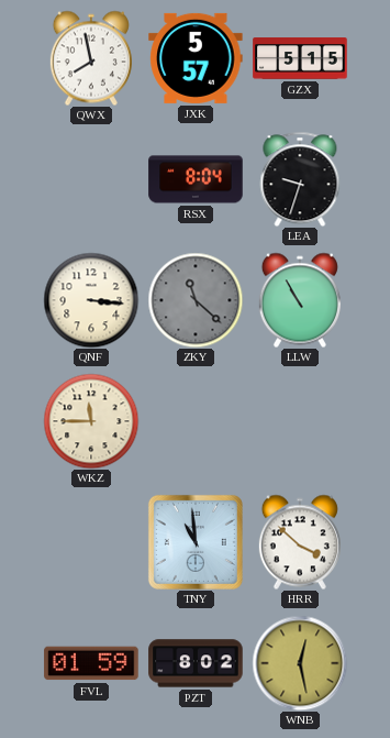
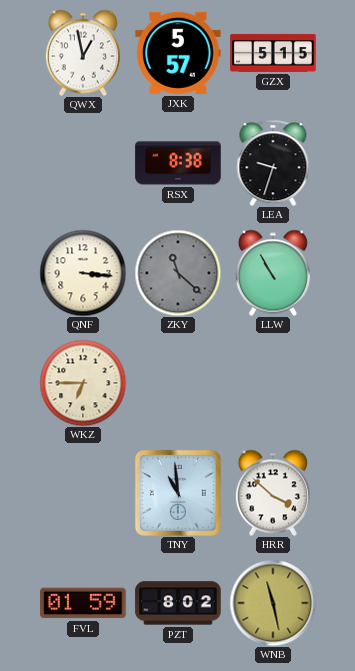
QWX: 7:58 -> 12:58
RSX: 8:04 -> 8:38
WKZ: 11:45 -> 6:45
WNB: 12:28 -> 11:28
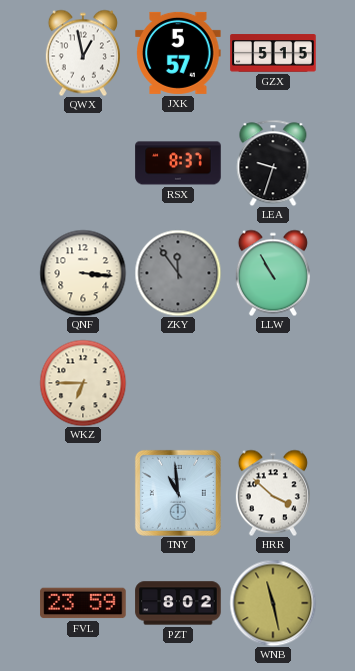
RSX: 8:38 -> 8:37
ZKY: 11:22 -> 11:54
FVL: 01:59 -> 23:59
